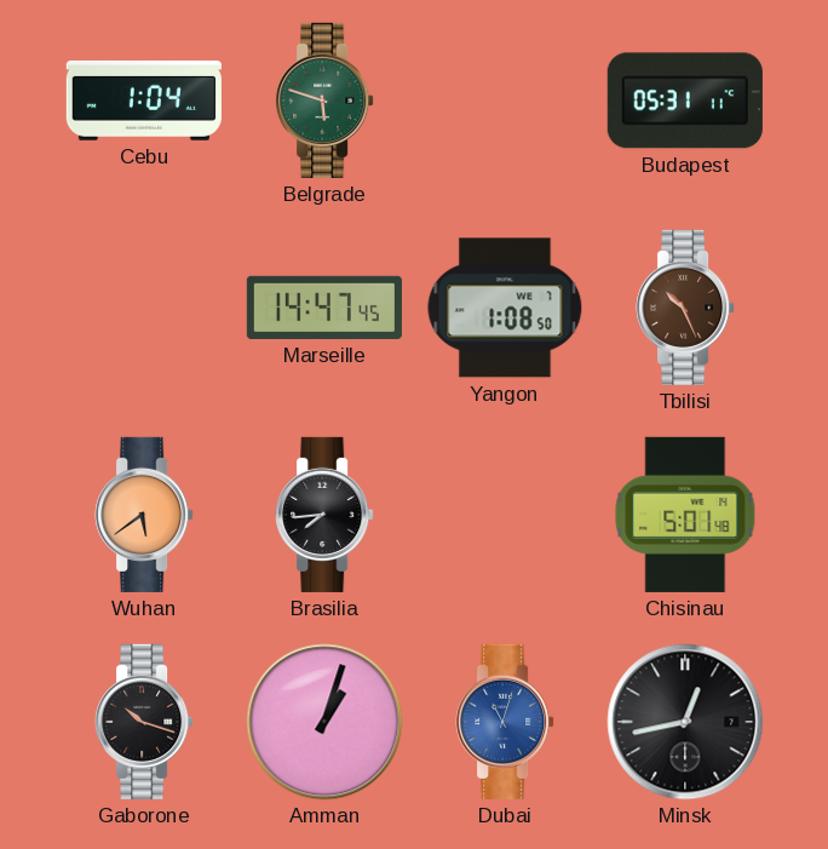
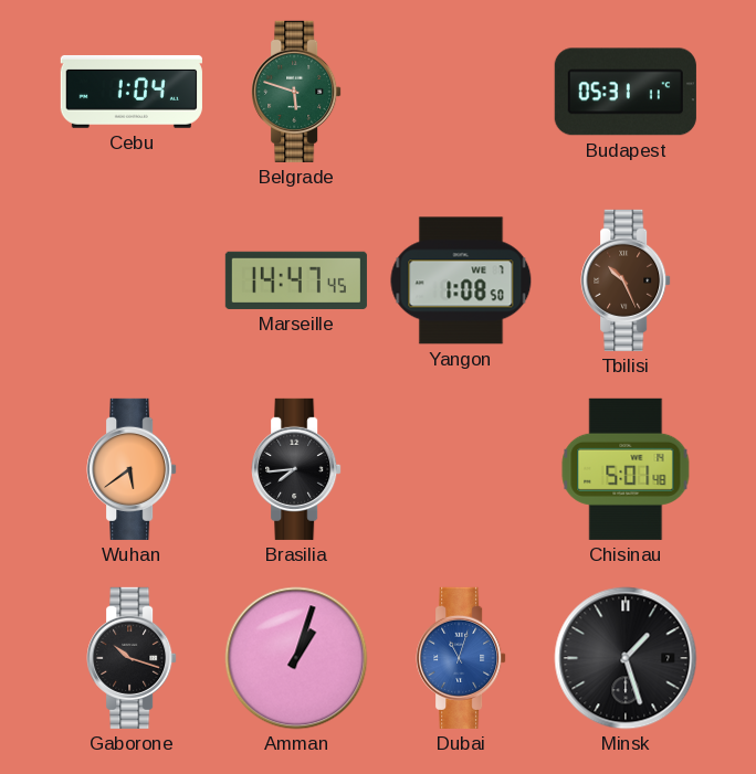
Minsk: 12:43 -> 1:27
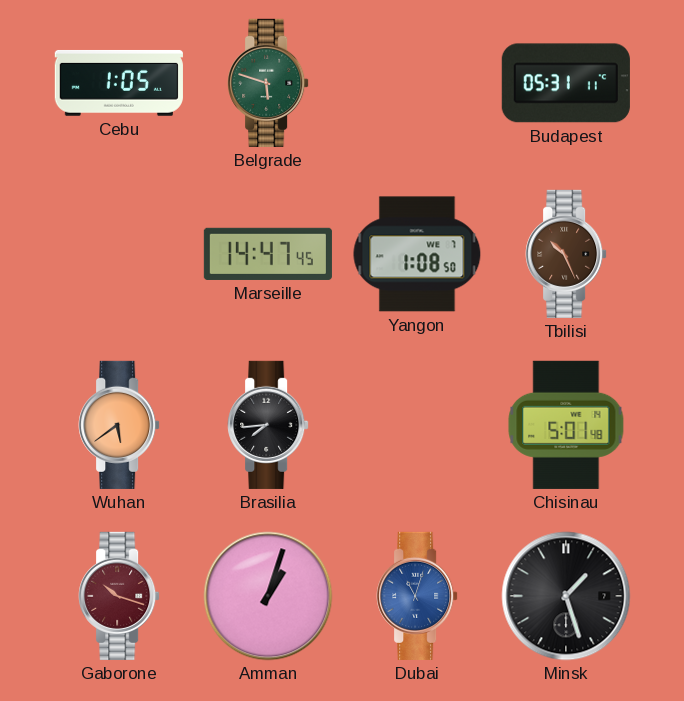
Cebu: 1:04 -> 1:05
Gaborone dial: black -> burgundy
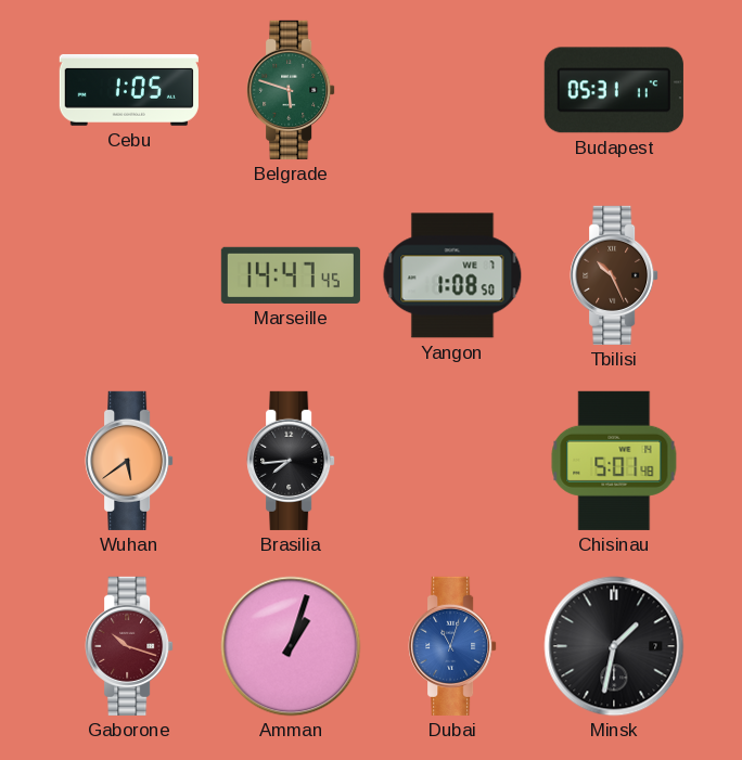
Minsk: 1:27 -> 1:32
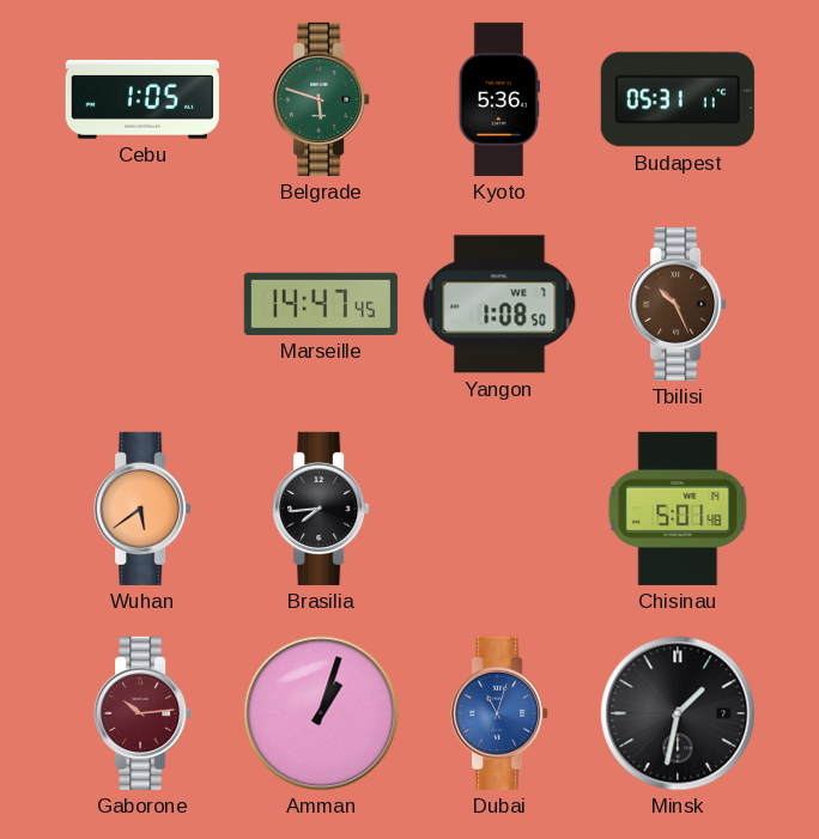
Kyoto: none -> 5:36
Gaborone: 10:18 -> 10:14
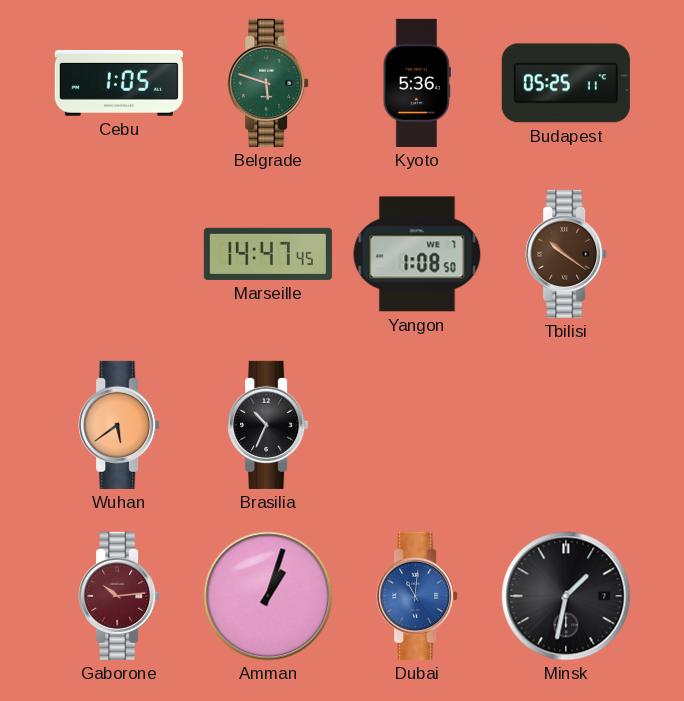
Budapest: 05:31 -> 05:25
Tbilisi: 10:26 -> 10:21
Brasilia: 7:44 -> 10:34
Chisinau: 5:01 -> none
Dubai: 11:03 -> 11:01
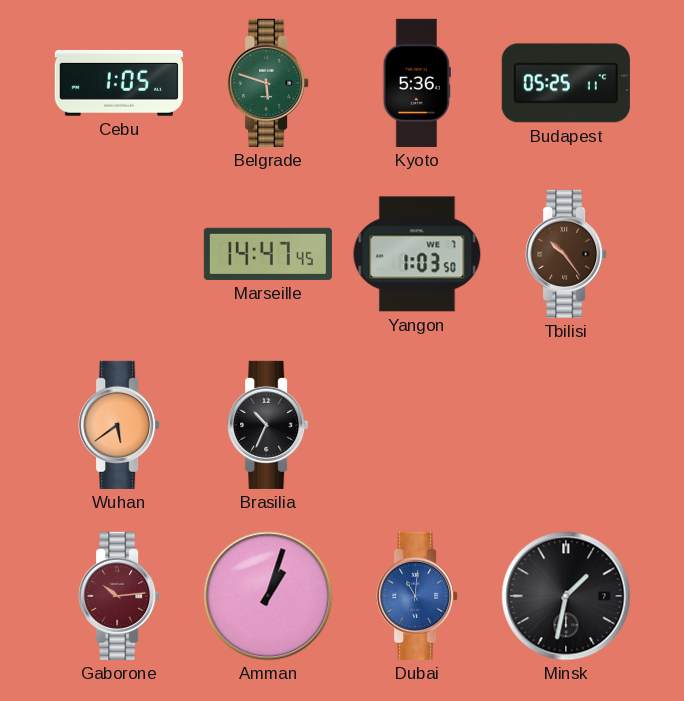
Yangon: 1:08 -> 1:03
Tbilisi: 10:21 -> 10:24
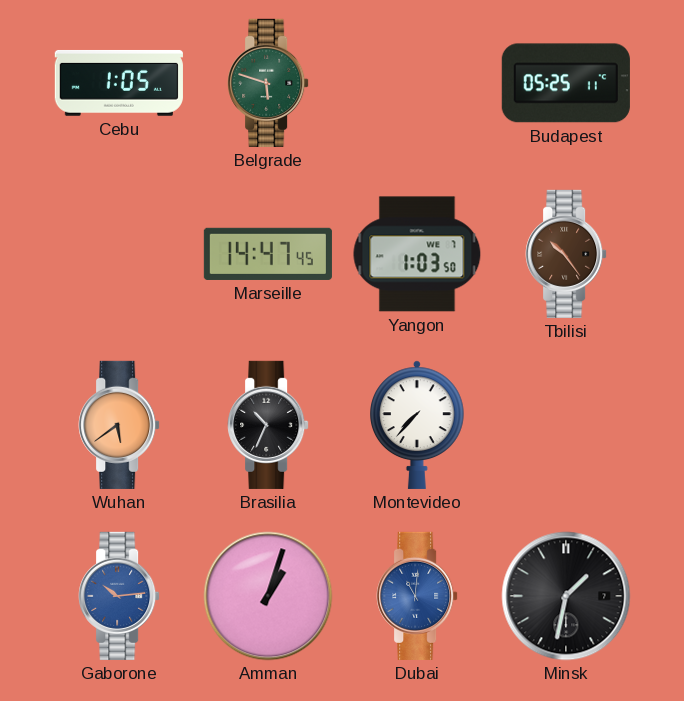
Kyoto: 5:36 -> none
Montevideo: none -> 7:37
Gaborone dial: burgundy -> blue
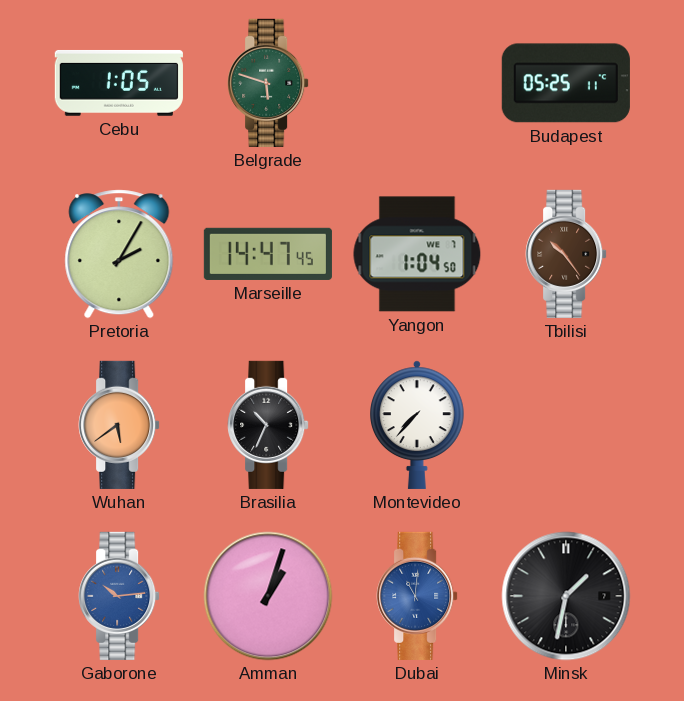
Pretoria: none -> 2:05
Yangon: 1:03 -> 1:04
